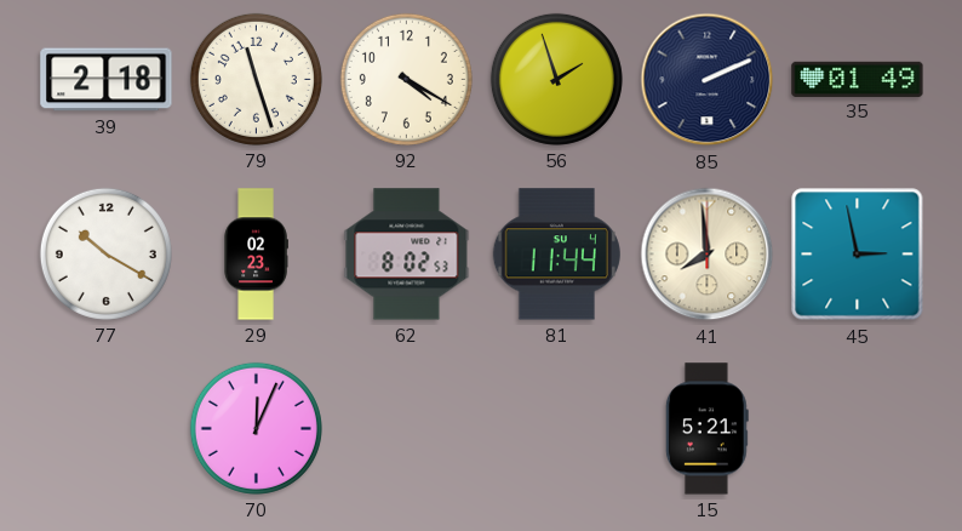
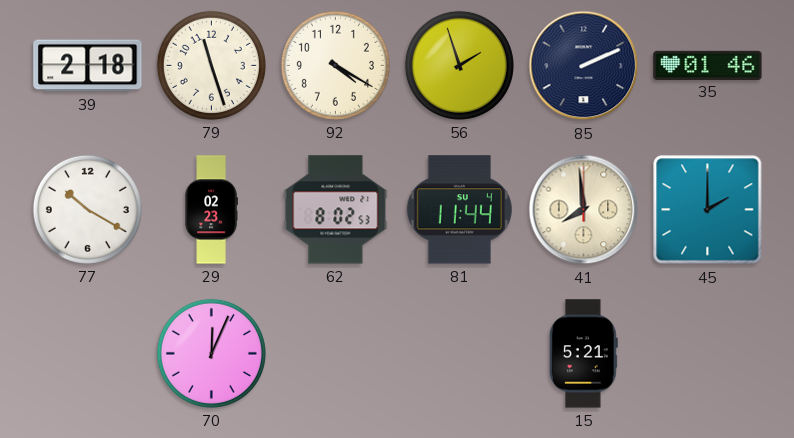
35: 01:49 -> 01:46
45: 2:58 -> 2:00
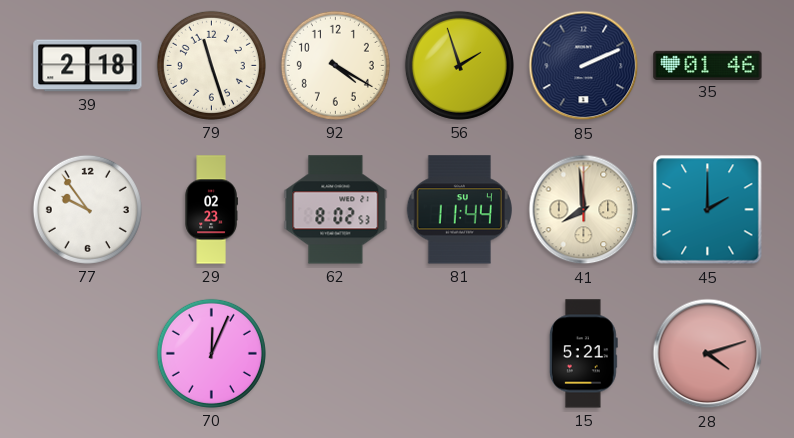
77: 10:20 -> 9:54
28: none -> 4:12
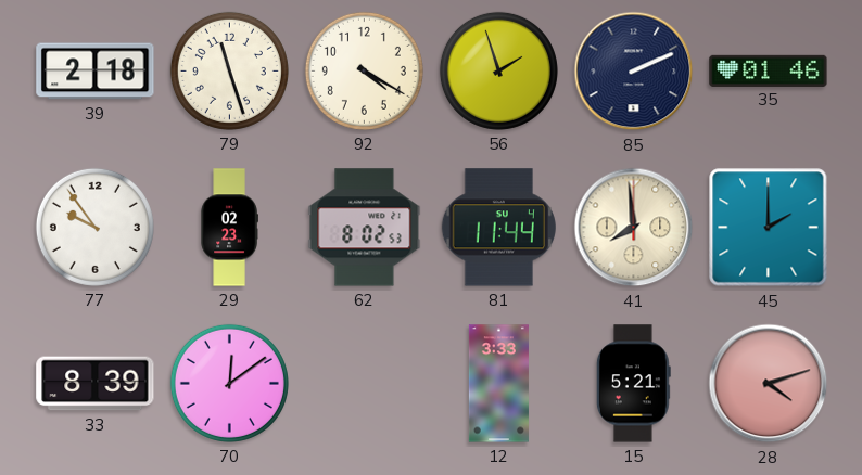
33: none -> 8:39
70: 12:04 -> 12:09
12: none -> 3:33
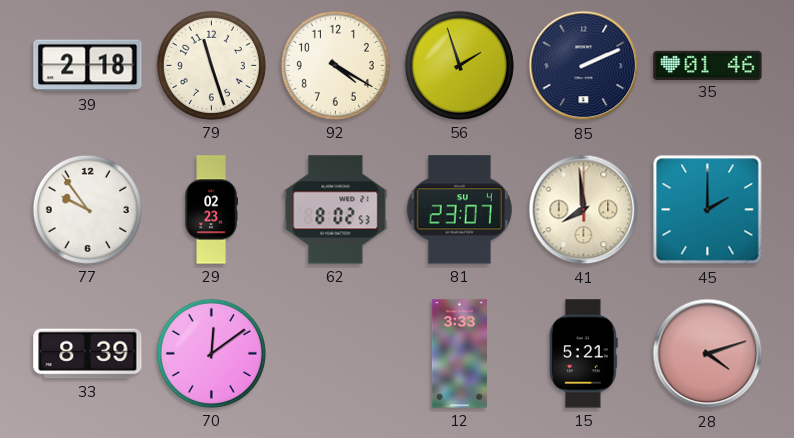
81: 11:44 -> 23:07
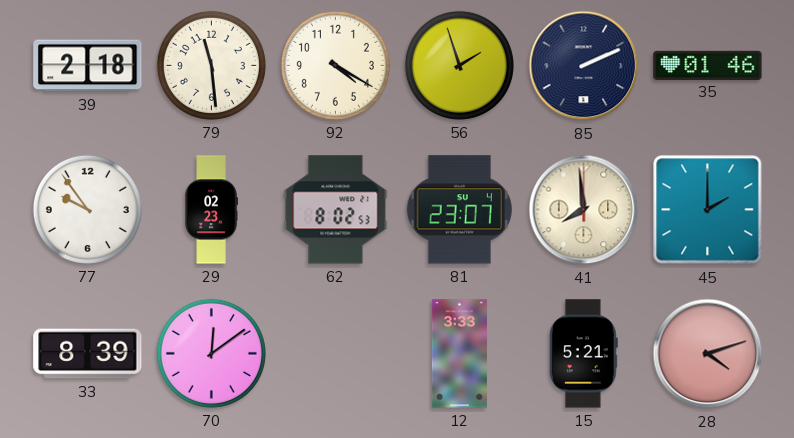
79: 11:27 -> 11:29
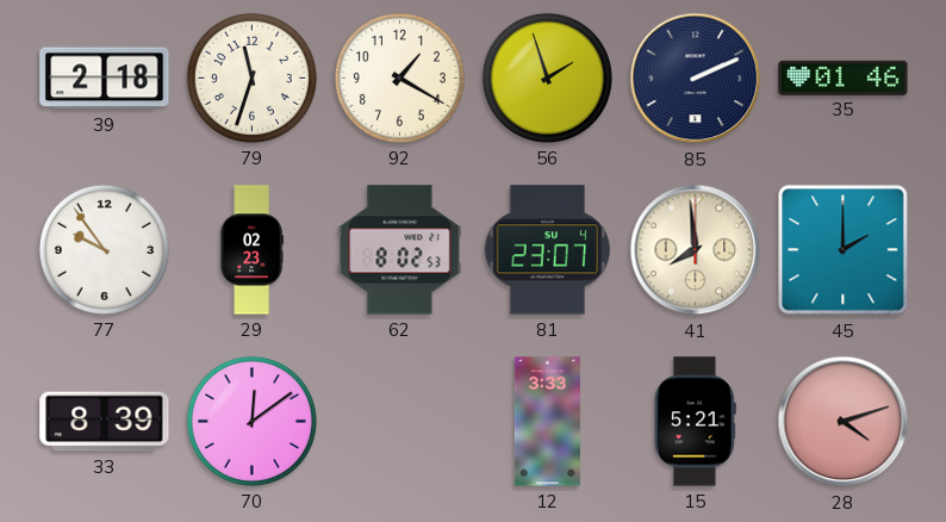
79: 11:29 -> 11:33
92: 4:20 -> 1:20
